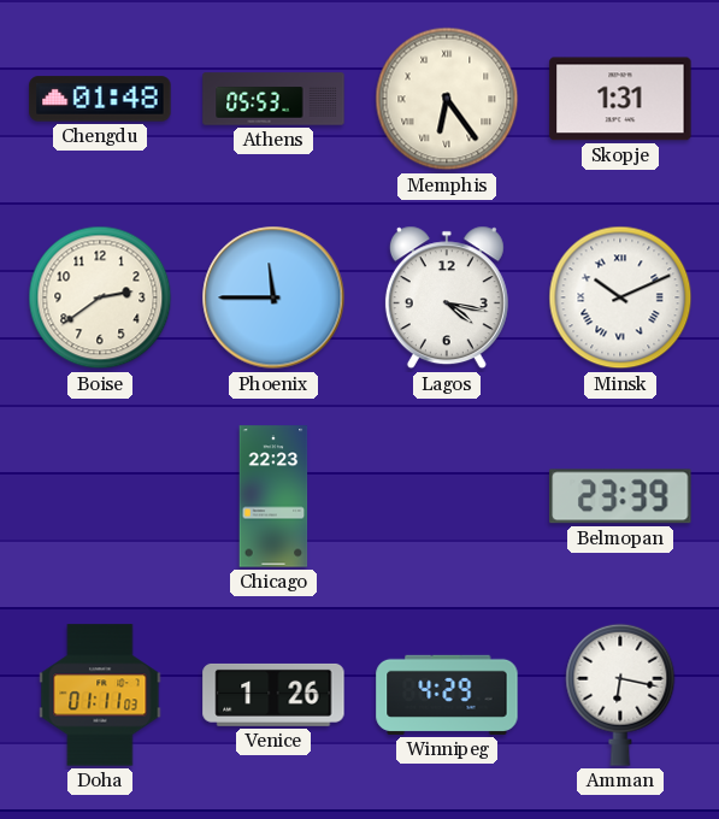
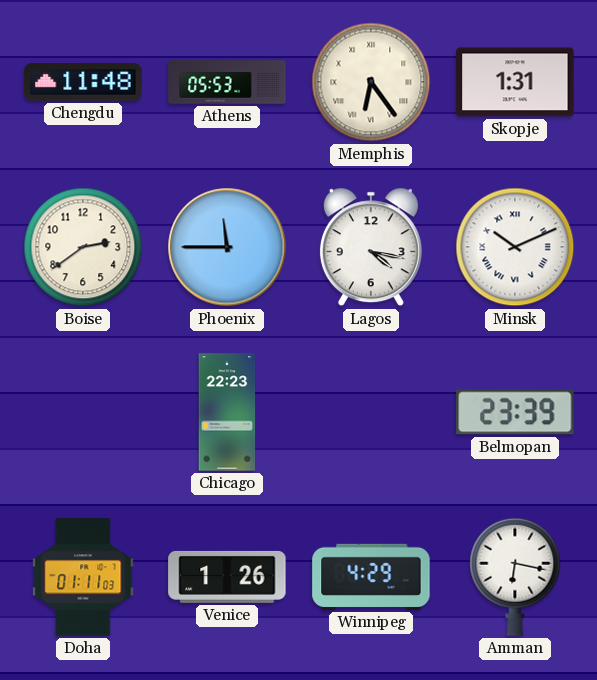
Chengdu: 01:48 -> 11:48
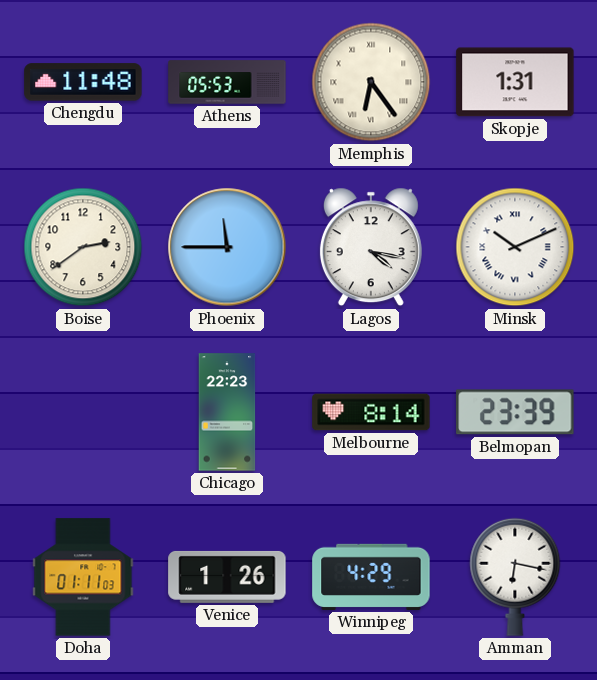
Melbourne: none -> 8:14
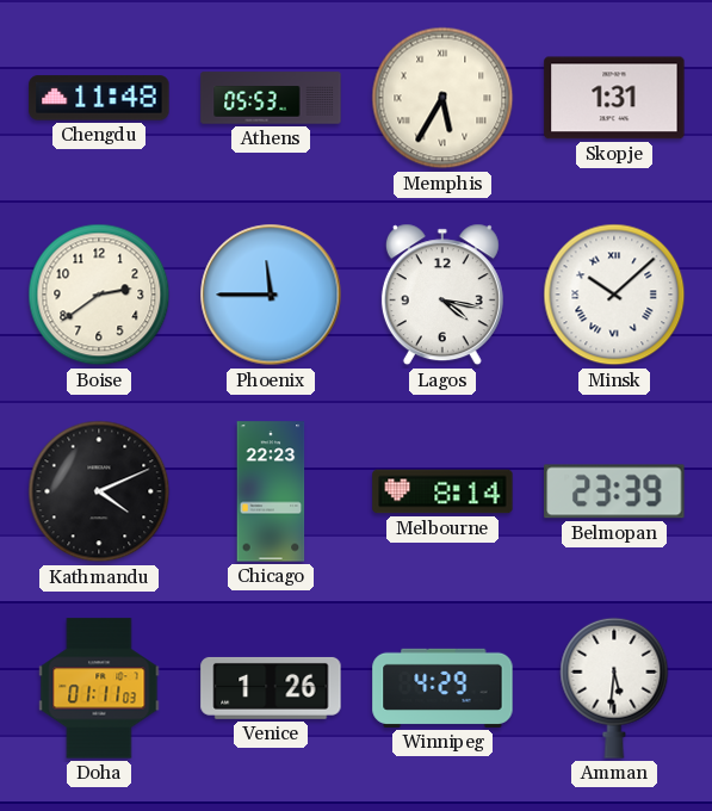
Memphis: 6:24 -> 5:35
Minsk: 10:11 -> 10:08
Kathmandu: none -> 4:11
Amman: 6:17 -> 5:31
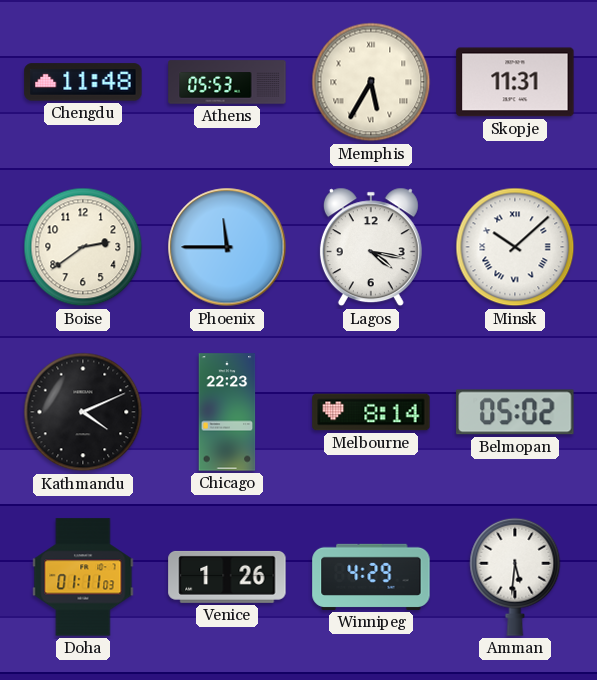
Skopje: 1:31 -> 11:31
Belmopan: 23:39 -> 05:02
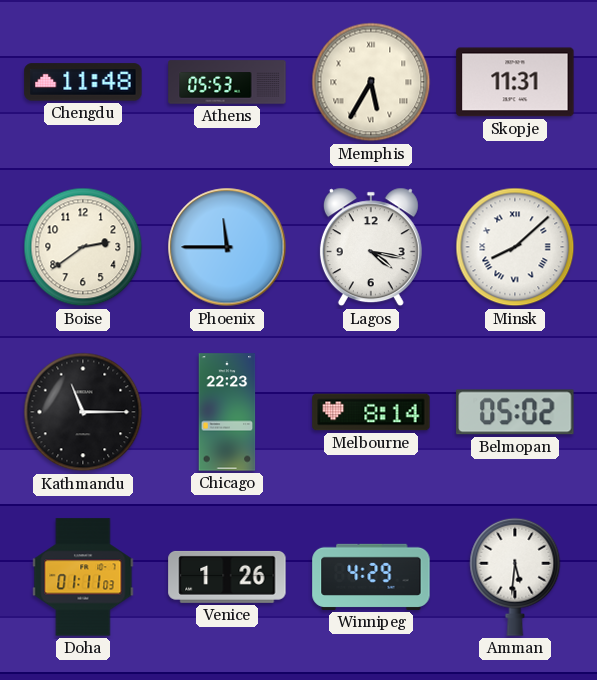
Minsk: 10:08 -> 8:08
Kathmandu: 4:11 -> 11:15
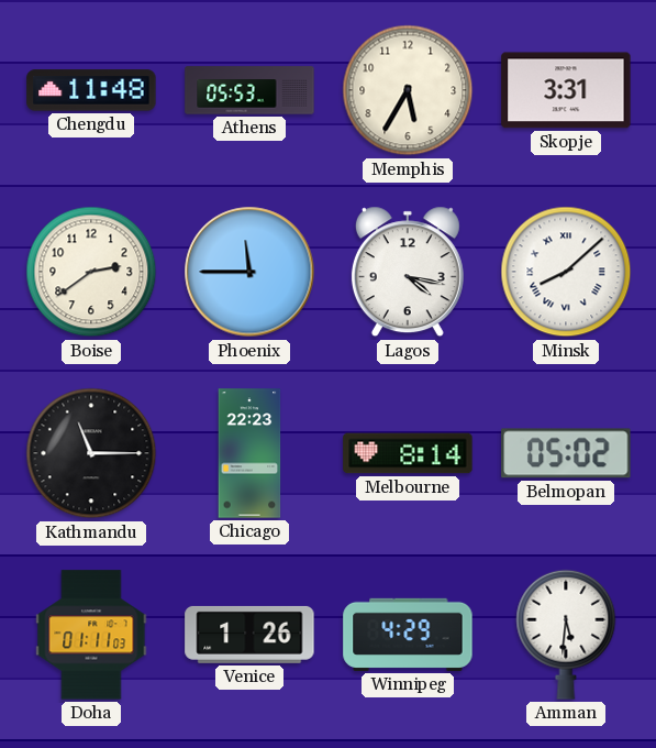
Memphis numerals: Roman -> Arabic
Skopje: 11:31 -> 3:31
